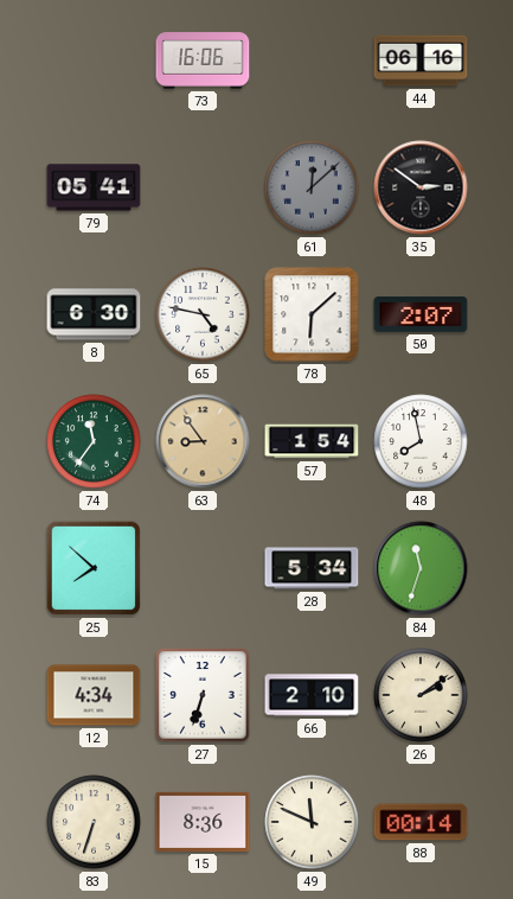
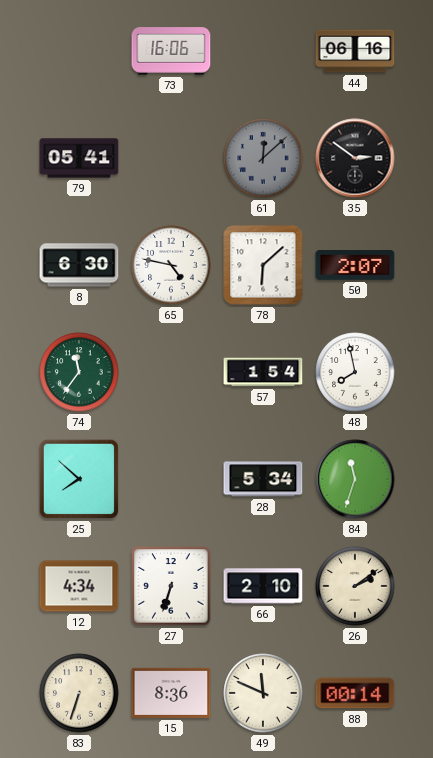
63: 8:54 -> none
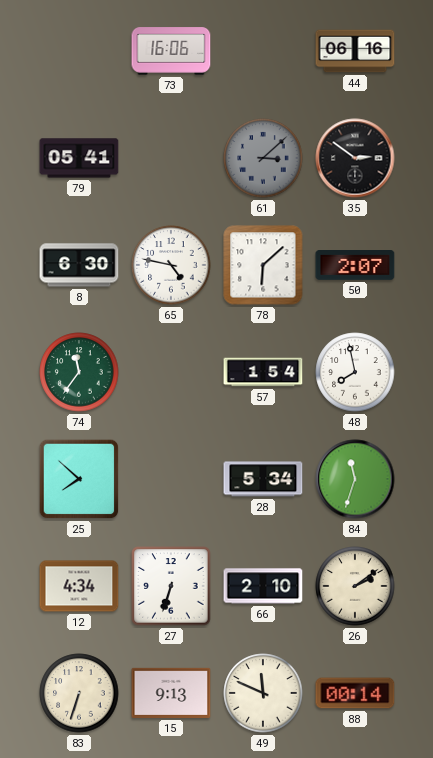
61: 12:08 -> 3:08
15: 8:36 -> 9:13
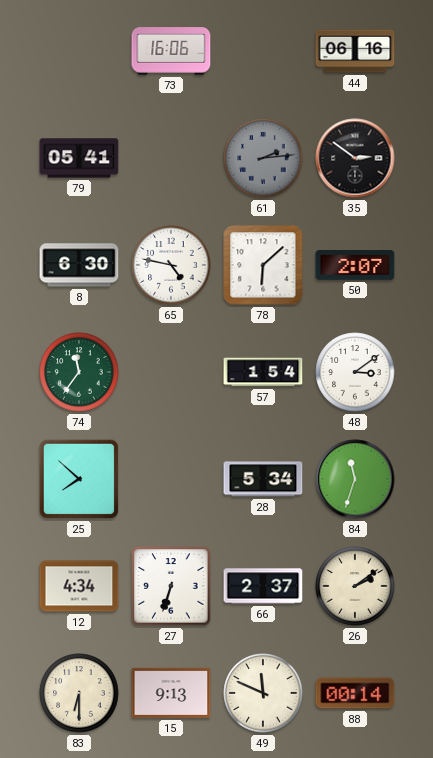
61: 3:08 -> 2:14
48: 7:58 -> 3:09
66: 2:10 -> 2:37
83: 6:33 -> 6:30
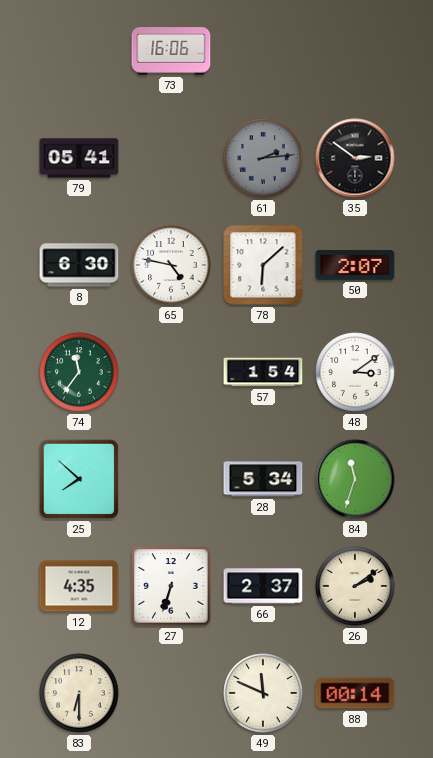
44: 06:16 -> none
12: 4:34 -> 4:35
15: 9:13 -> none
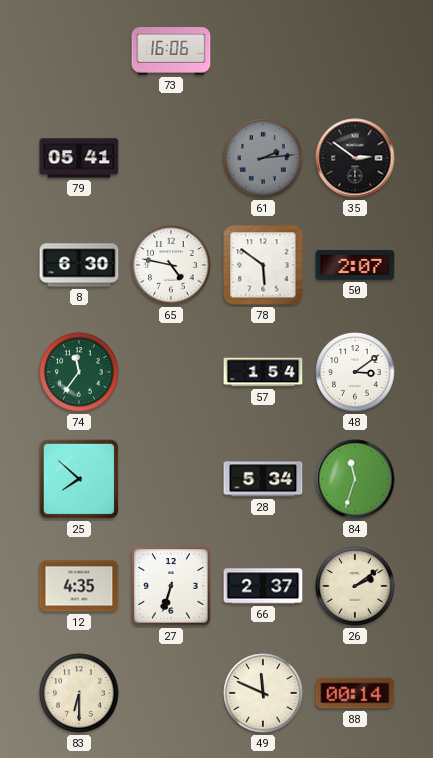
78: 6:08 -> 5:51
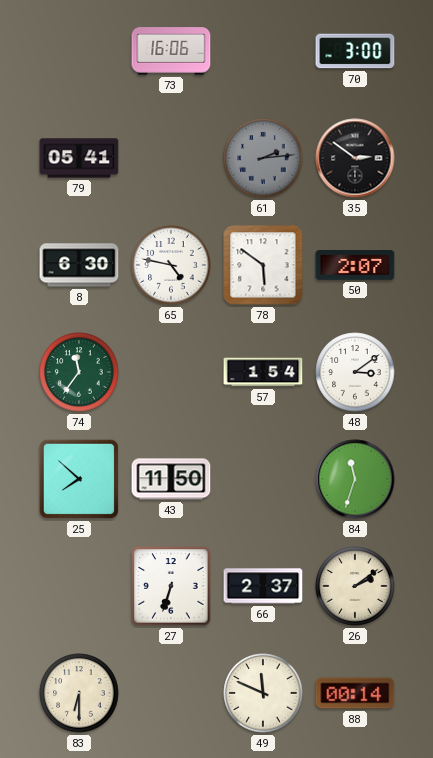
70: none -> 3:00
43: none -> 11:50
28: 5:34 -> none
12: 4:35 -> none
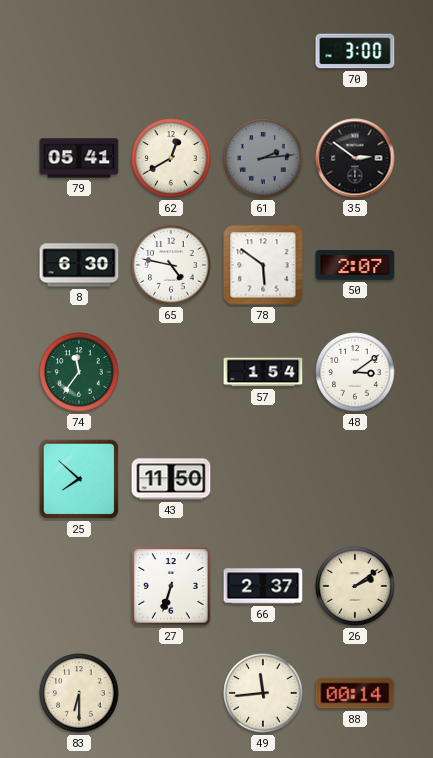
73: 16:06 -> none
62: none -> 12:40
84: 11:33 -> none
49: 11:49 -> 11:44
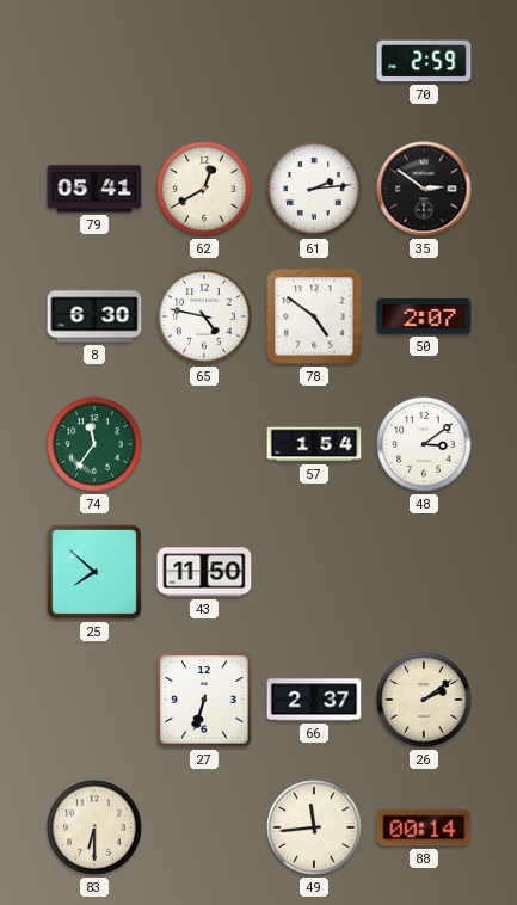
70: 3:00 -> 2:59
61 dial: grey -> white
78: 5:51 -> 4:51
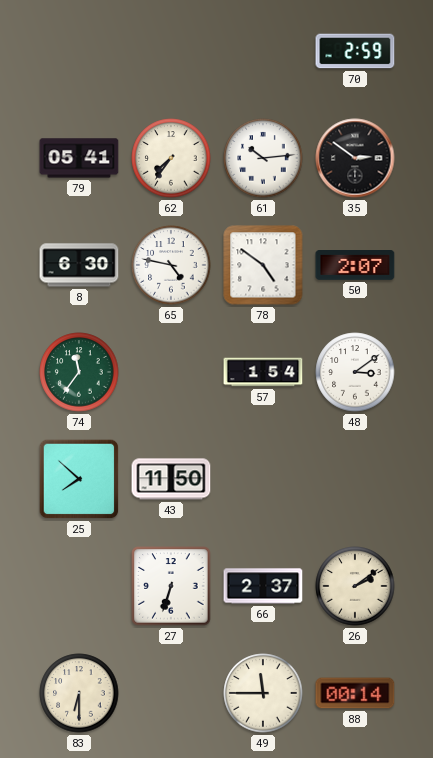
62: 12:40 -> 7:36
61: 2:14 -> 10:14
49: 11:44 -> 11:45
